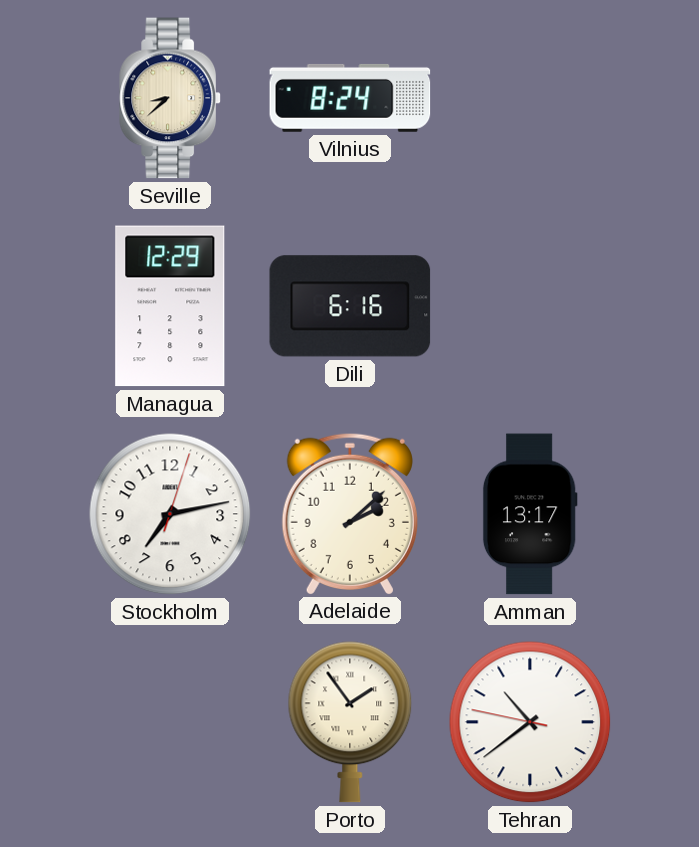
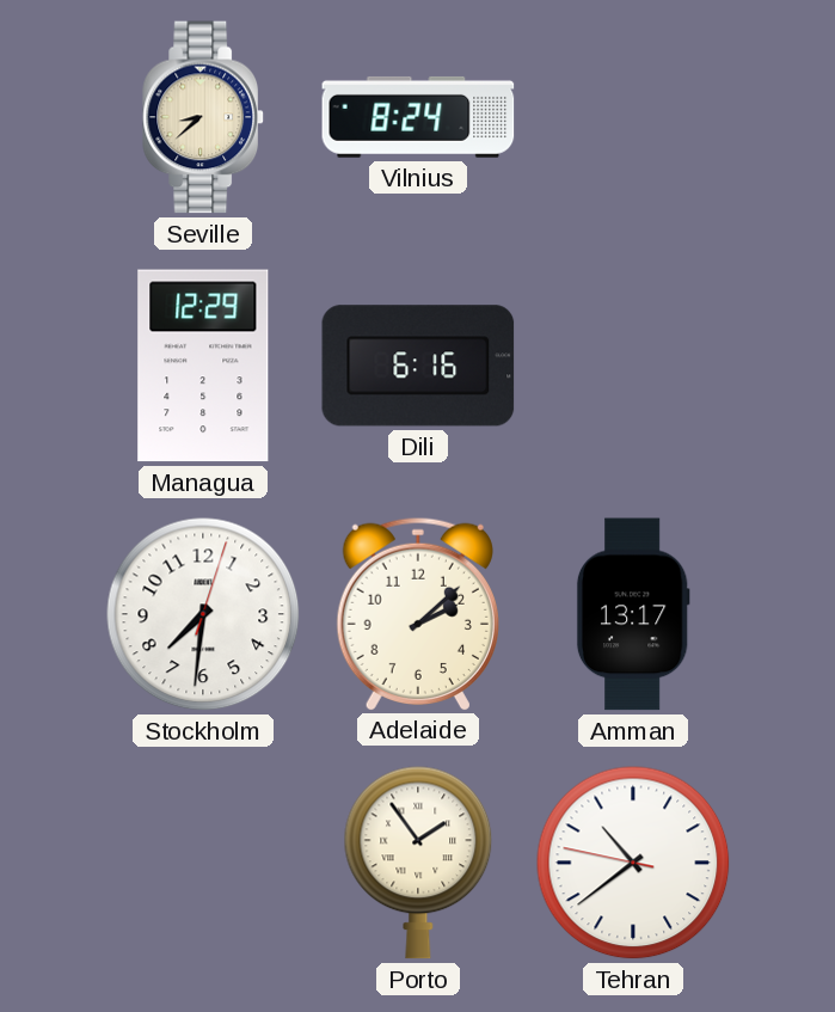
Stockholm: 7:13 -> 7:31
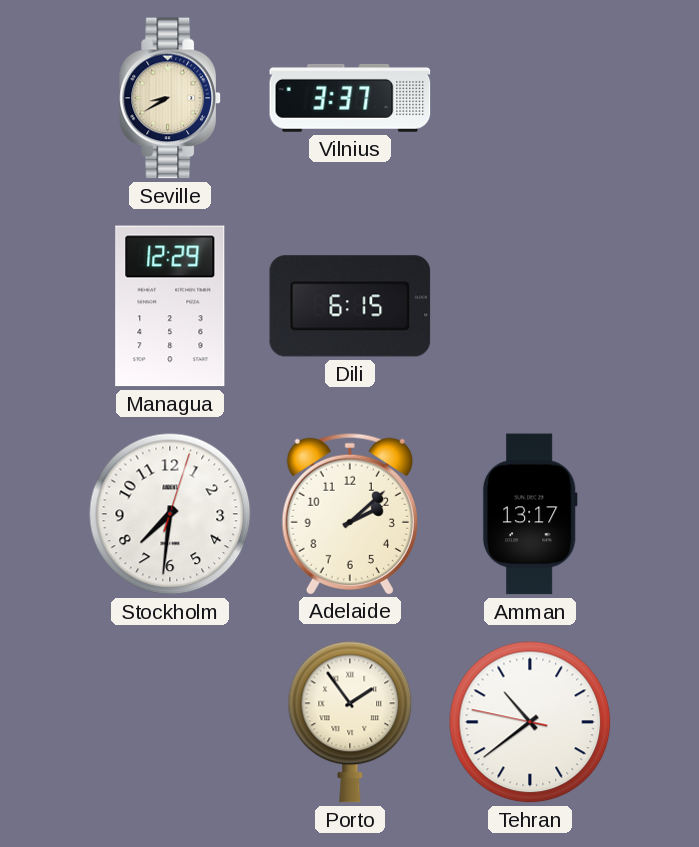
Seville: 8:38 -> 8:40
Vilnius: 8:24 -> 3:37
Dili: 6:16 -> 6:15
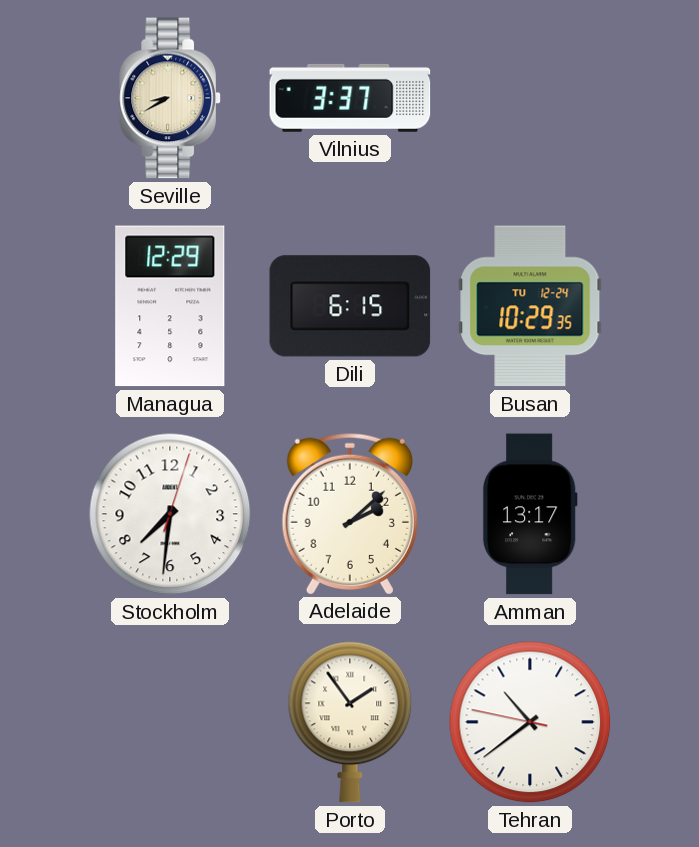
Busan: none -> 10:29
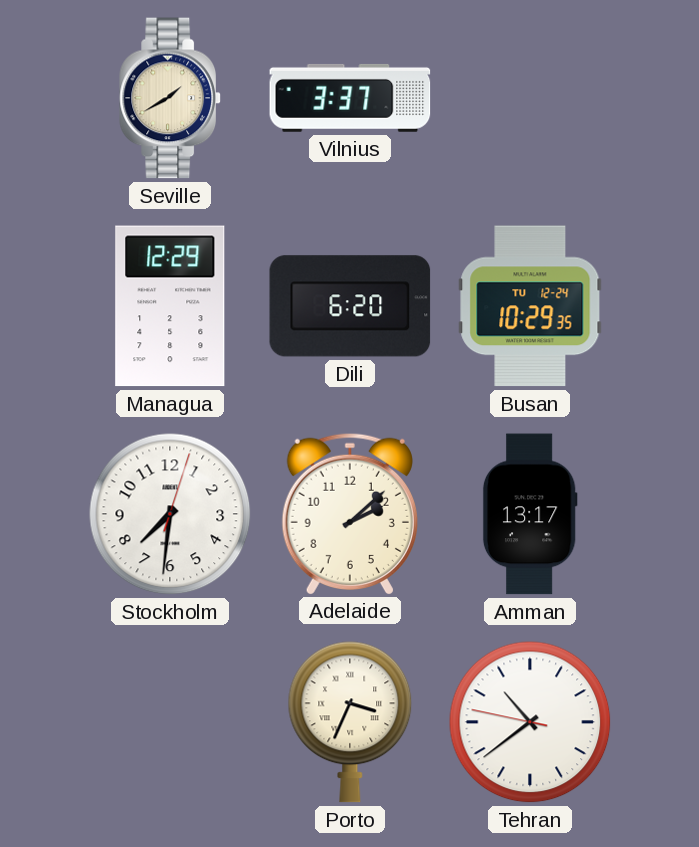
Seville: 8:40 -> 1:40
Dili: 6:15 -> 6:20
Porto: 1:54 -> 3:34
